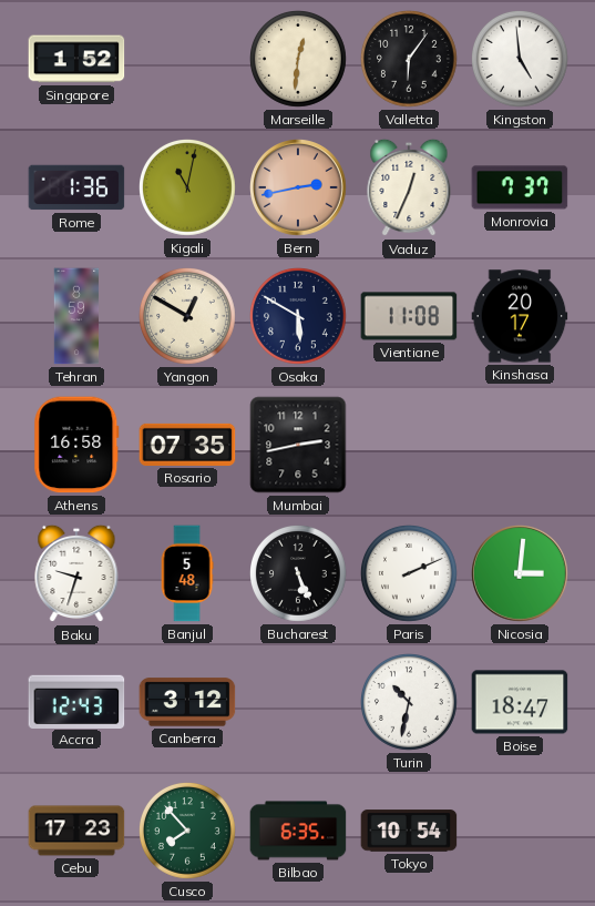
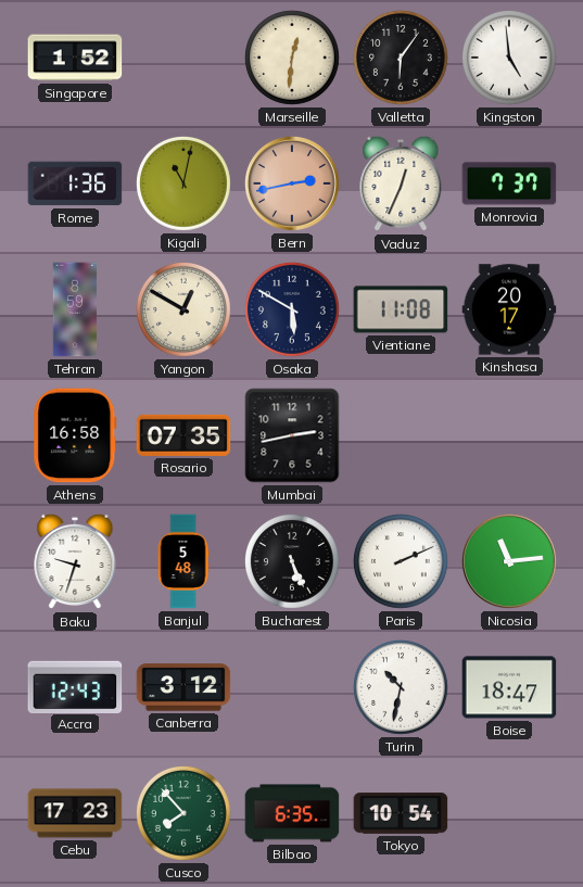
Nicosia: 3:01 -> 11:14
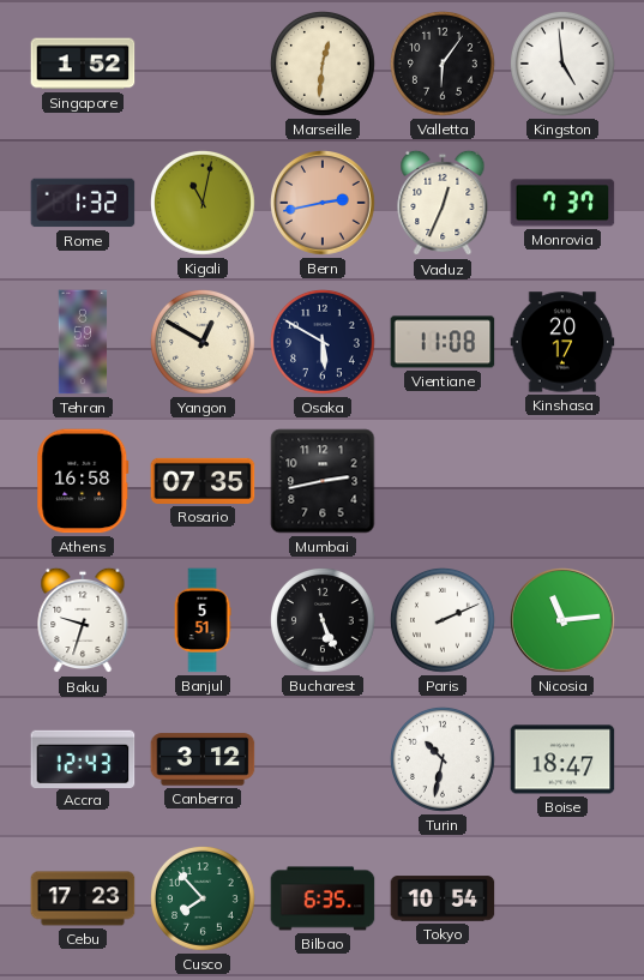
Rome: 1:36 -> 1:32
Banjul: 5:48 -> 5:51
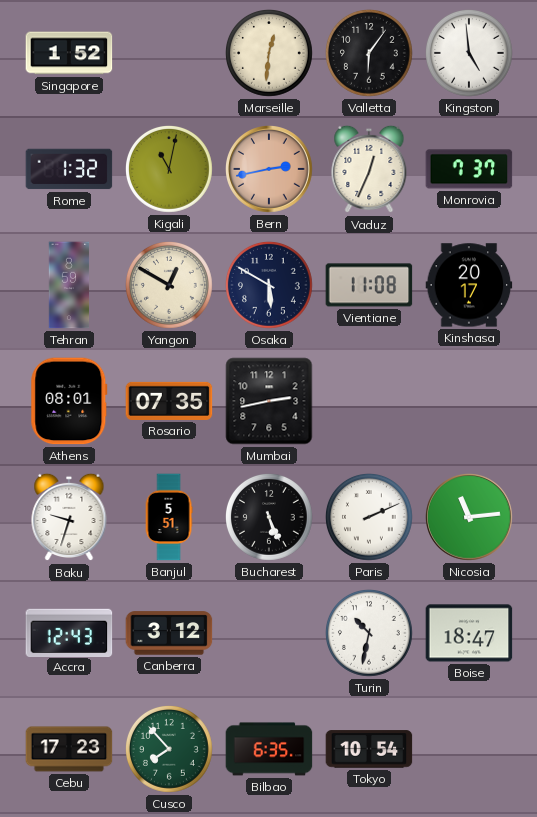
Athens: 16:58 -> 08:01
